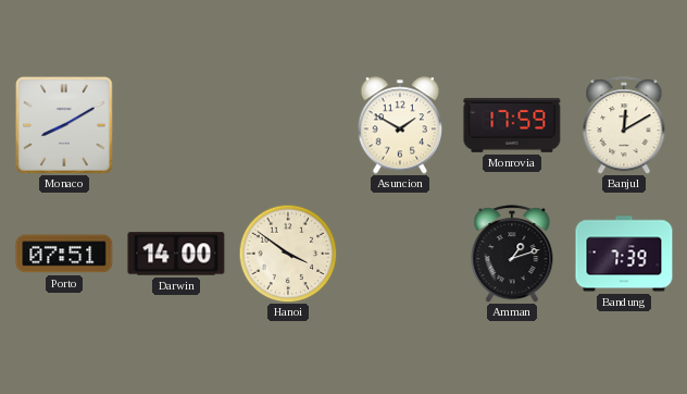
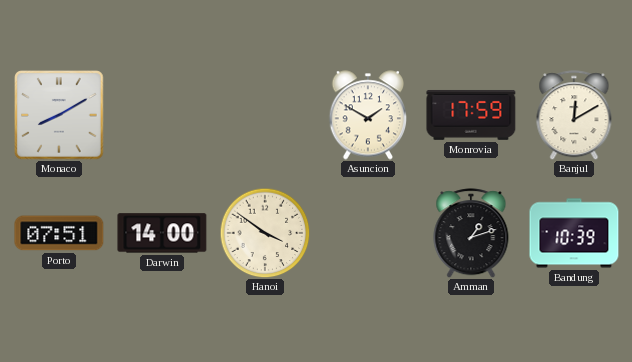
Bandung: 7:39 -> 10:39
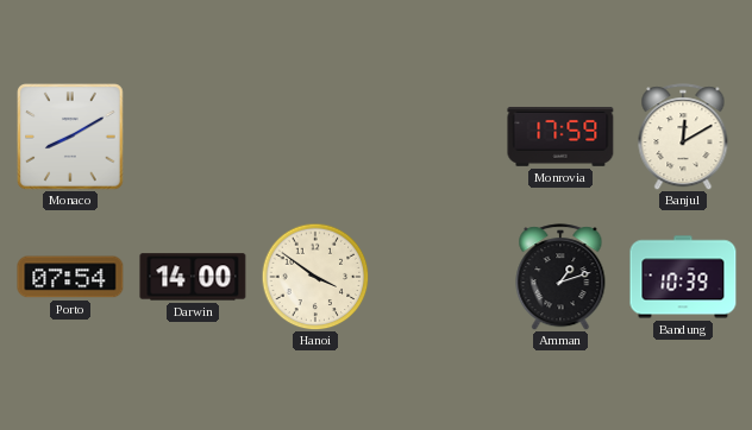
Asuncion: 1:50 -> none
Porto: 07:51 -> 07:54
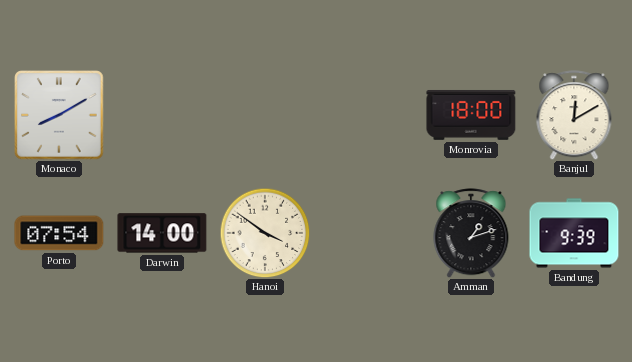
Monrovia: 17:59 -> 18:00
Bandung: 10:39 -> 9:39
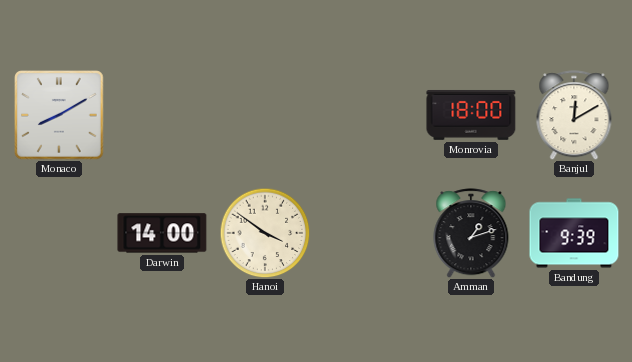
Porto: 07:54 -> none
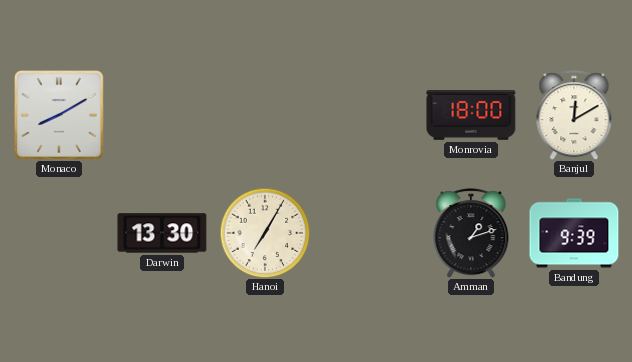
Darwin: 14:00 -> 13:30
Hanoi: 3:51 -> 7:05
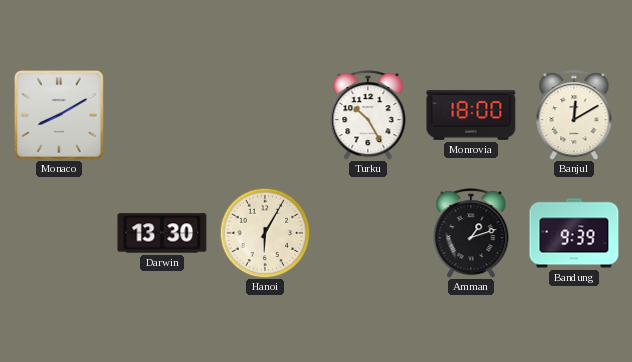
Turku: none -> 10:25
Hanoi: 7:05 -> 6:05
